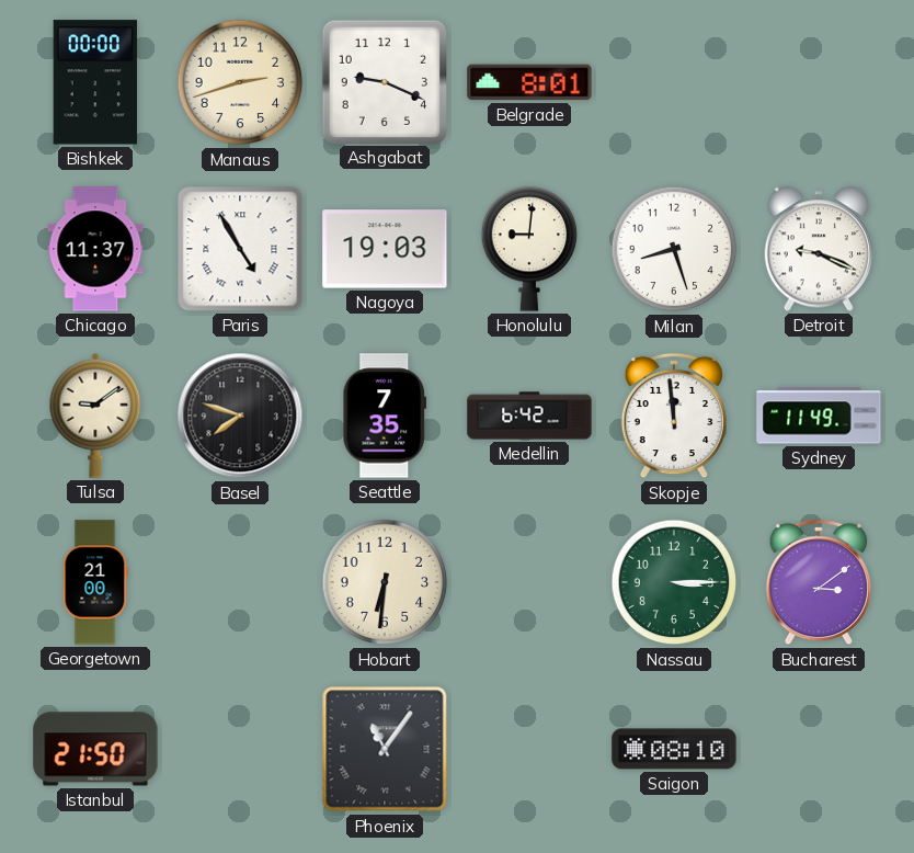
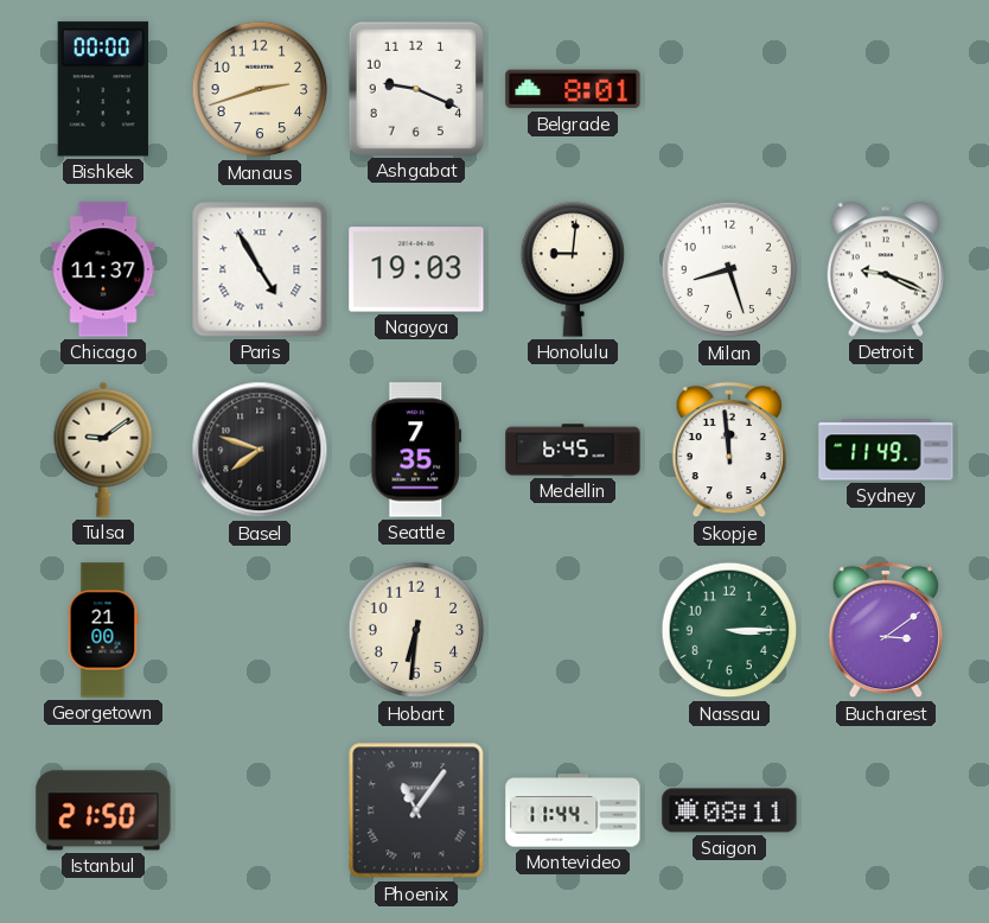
Medellin: 6:42 -> 6:45
Montevideo: none -> 11:44
Saigon: 08:10 -> 08:11
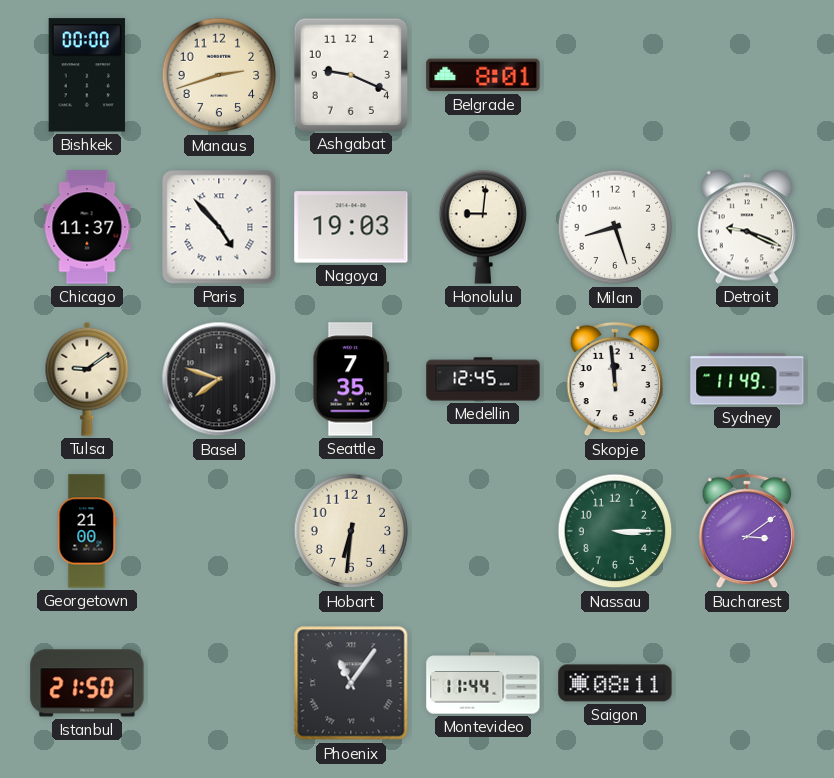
Paris: 4:55 -> 4:53
Medellin: 6:45 -> 12:45
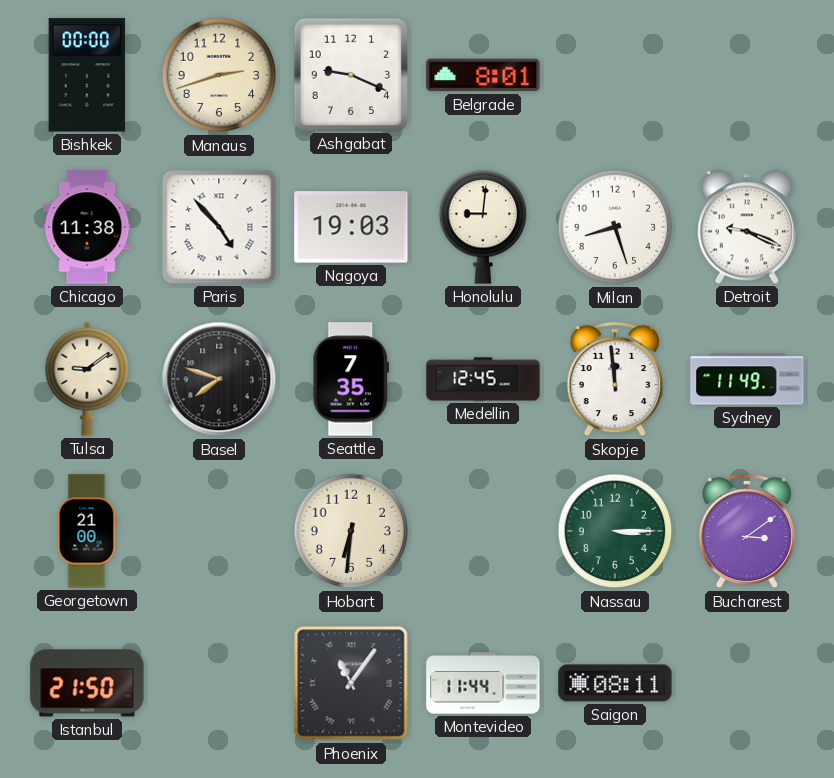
Chicago: 11:37 -> 11:38
